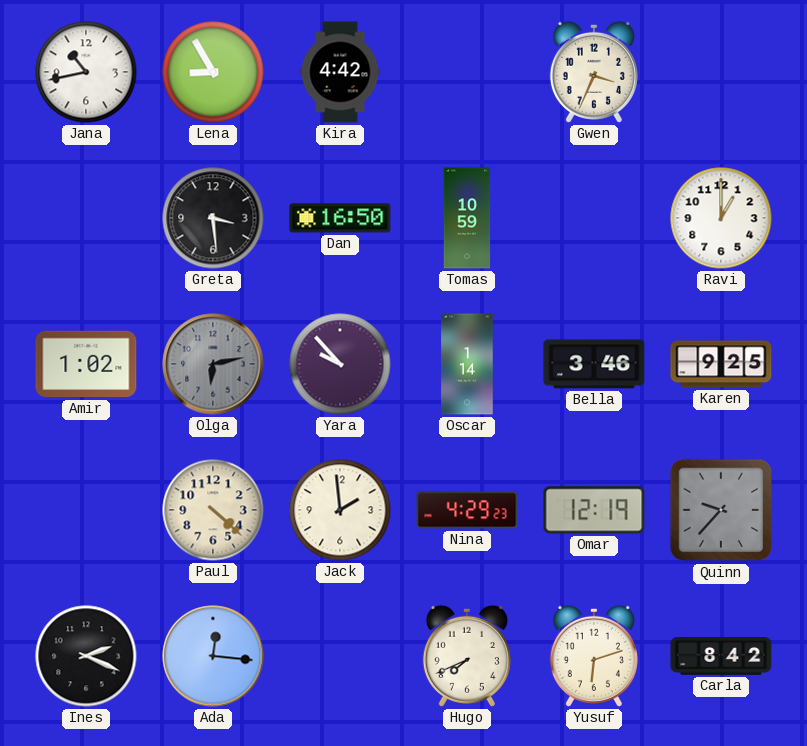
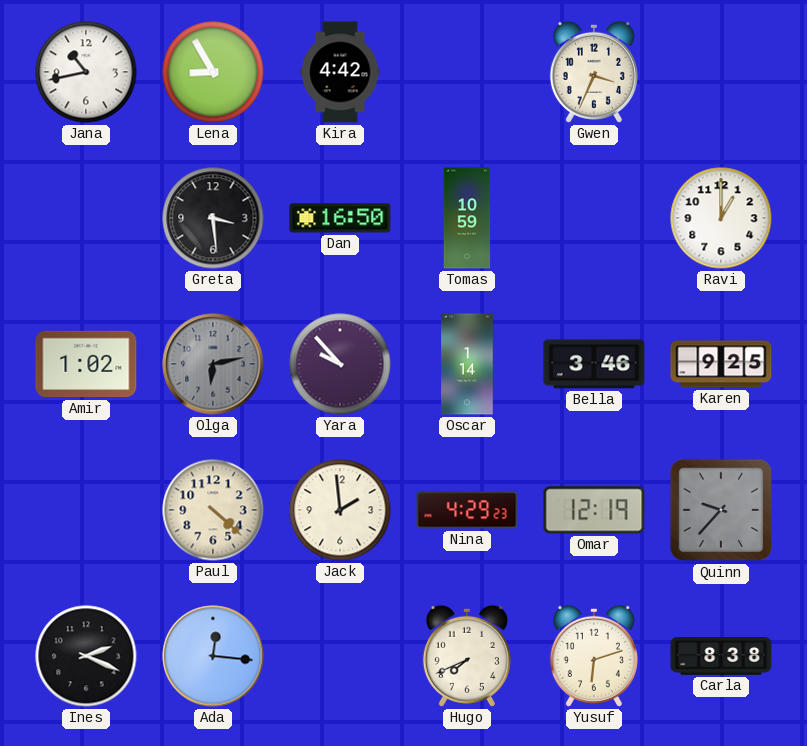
Carla: 8:42 -> 8:38
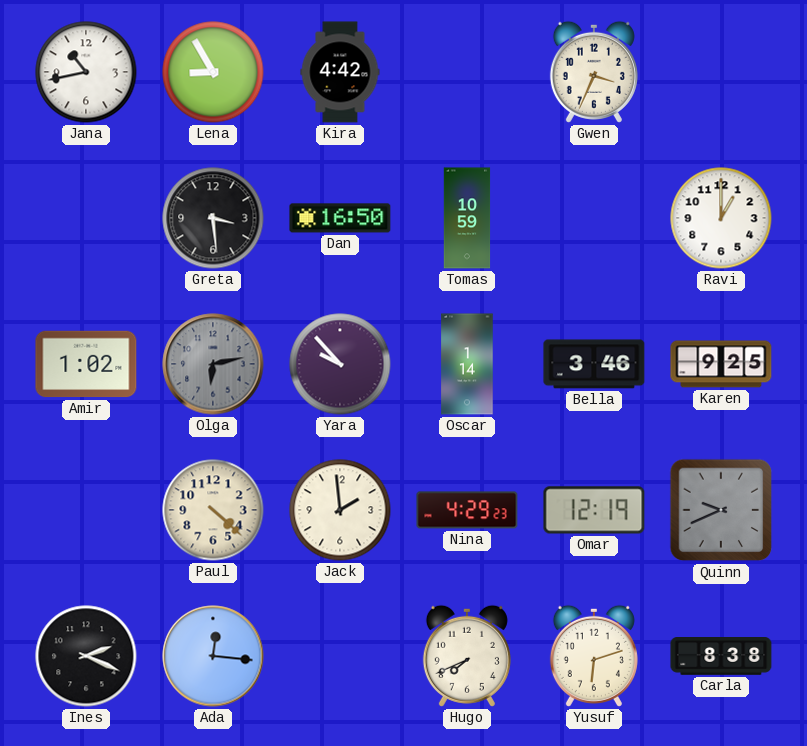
Quinn: 9:37 -> 9:41
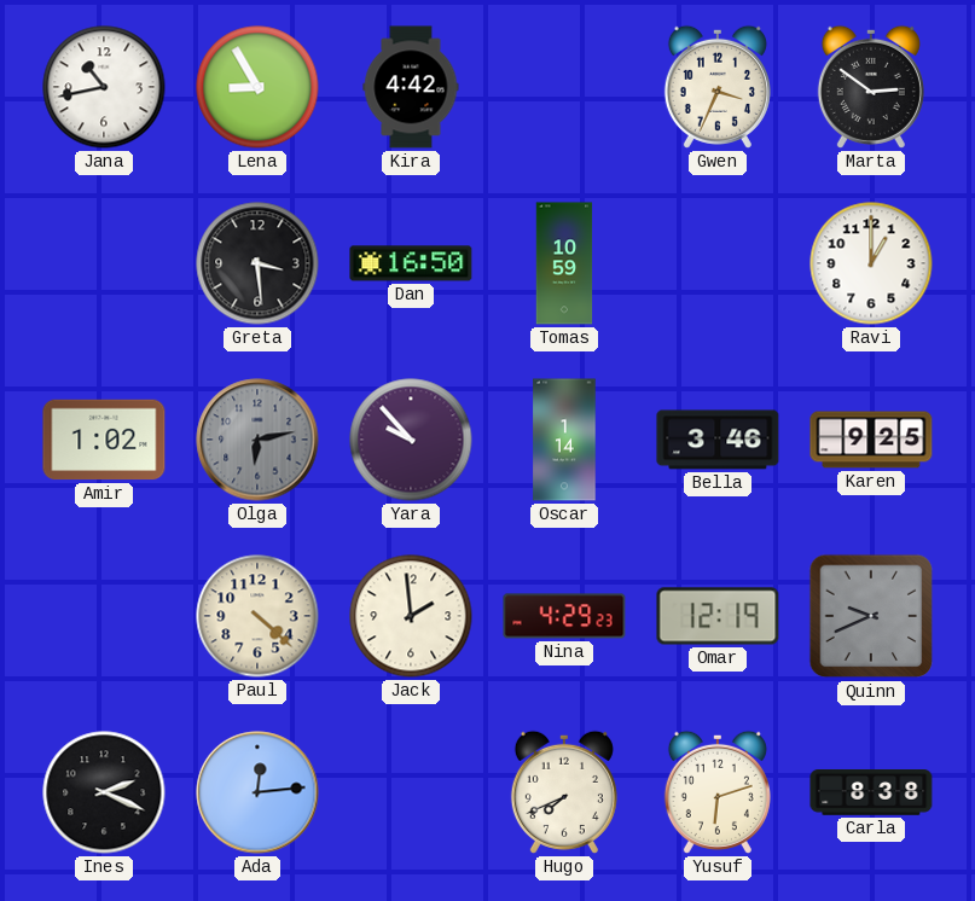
Marta: none -> 2:51
Ada: 12:16 -> 12:14
